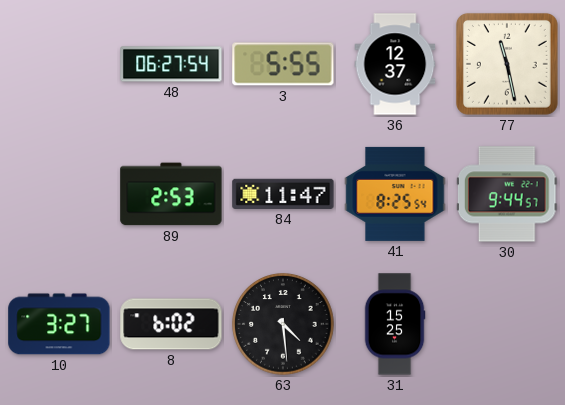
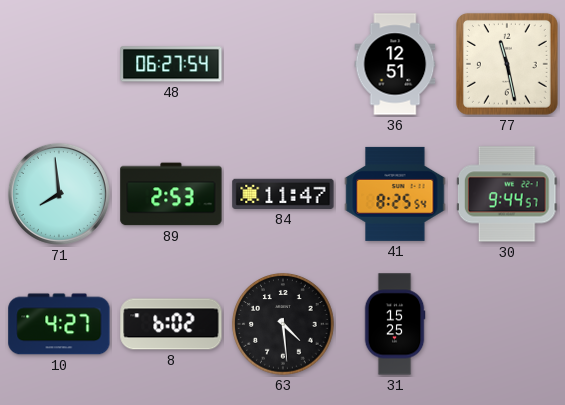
3: 5:55 -> none
36: 12:37 -> 12:51
71: none -> 7:59
10: 3:27 -> 4:27
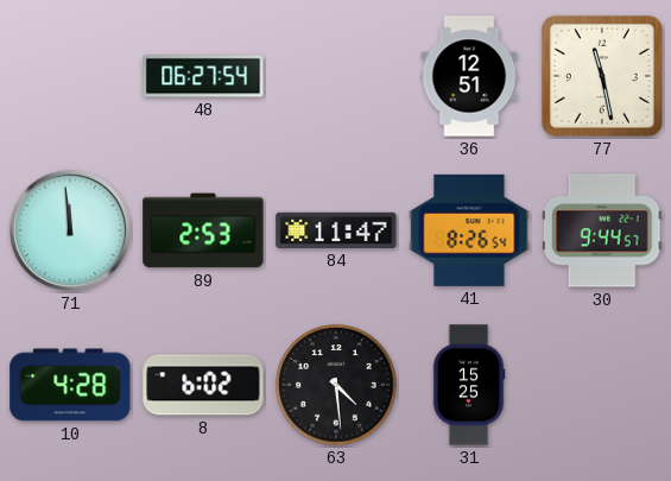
71: 7:59 -> 11:59
41: 8:25 -> 8:26
10: 4:27 -> 4:28
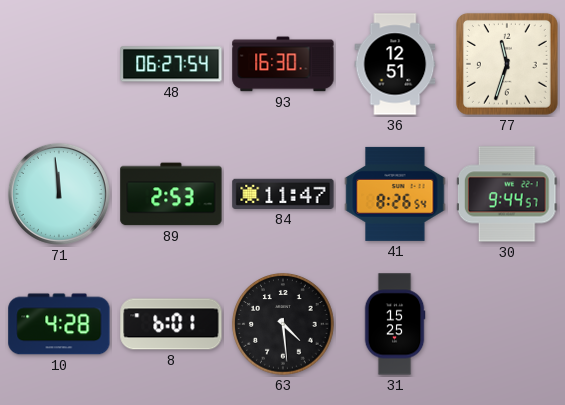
93: none -> 16:30
77: 11:28 -> 11:33
8: 6:02 -> 6:01
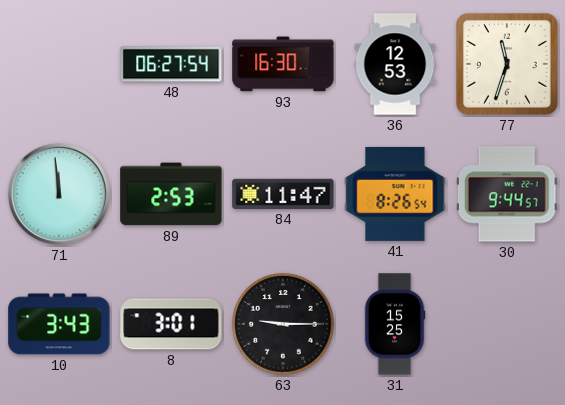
36: 12:51 -> 12:53
10: 4:28 -> 3:43
8: 6:01 -> 3:01
63: 4:29 -> 9:15
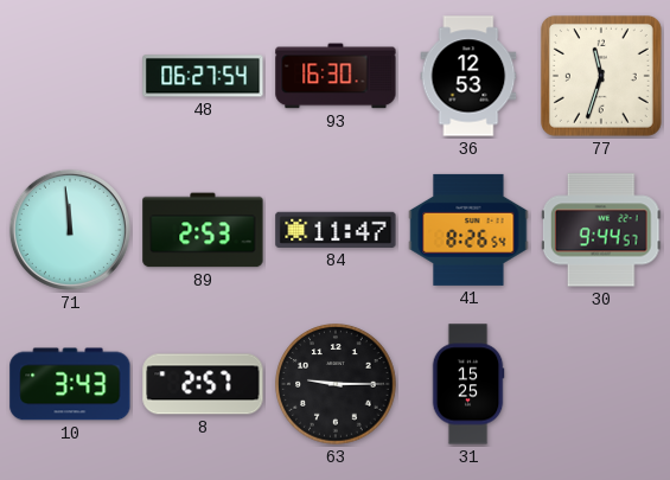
8: 3:01 -> 2:57
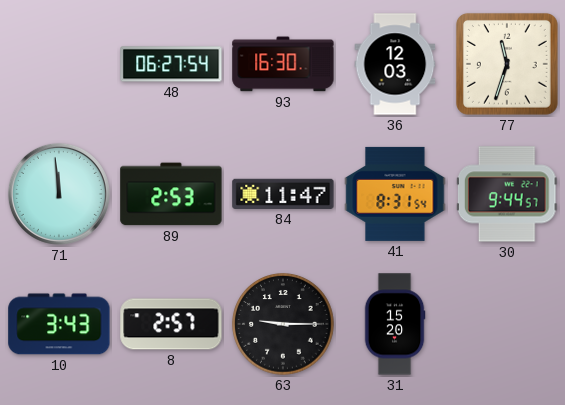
36: 12:53 -> 12:03
41: 8:26 -> 8:31
31: 15:25 -> 15:20
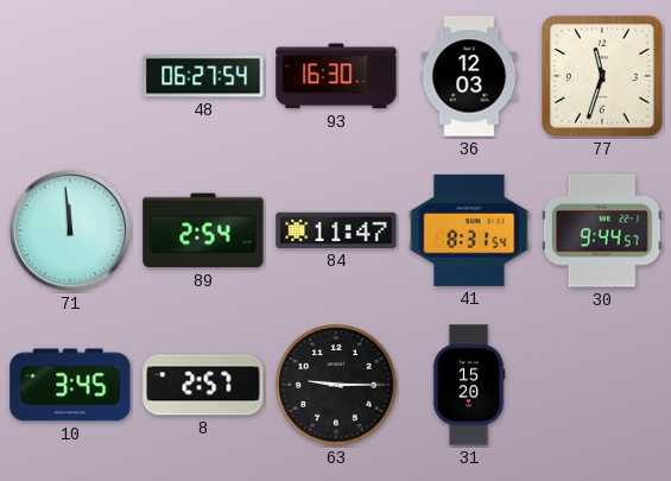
89: 2:53 -> 2:54
10: 3:43 -> 3:45
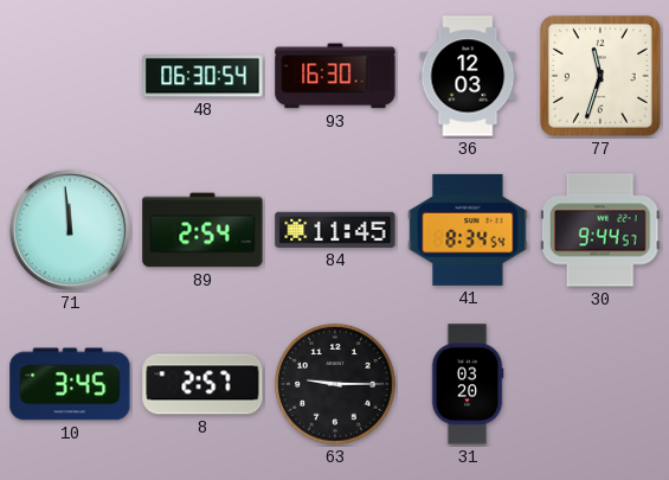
48: 06:27 -> 06:30
84: 11:47 -> 11:45
41: 8:31 -> 8:34
31: 15:20 -> 03:20
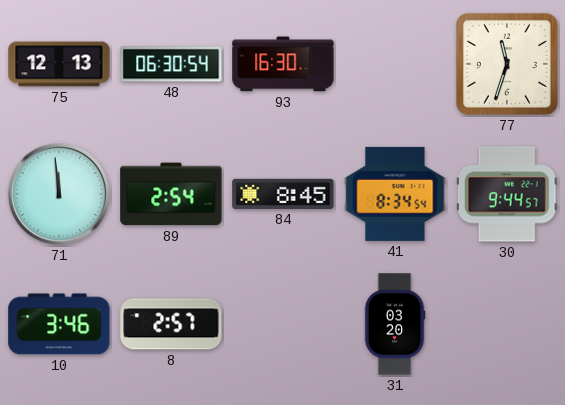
75: none -> 12:13
36: 12:03 -> none
84: 11:45 -> 8:45
10: 3:45 -> 3:46
63: 9:15 -> none
